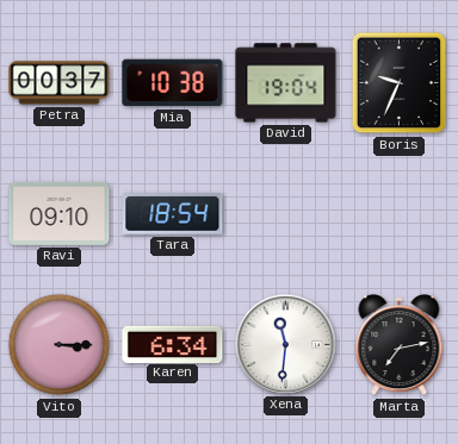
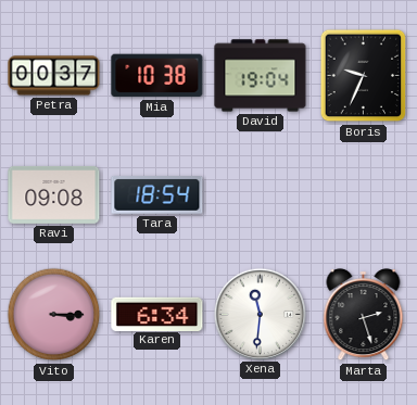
Ravi: 09:10 -> 09:08
Marta: 7:13 -> 2:27
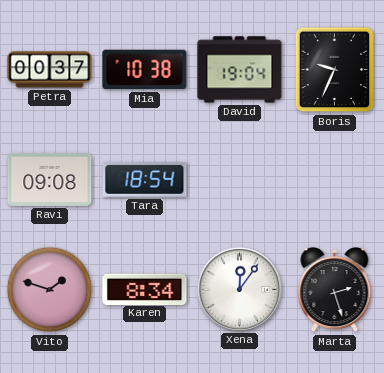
Vito: 3:15 -> 1:48
Karen: 6:34 -> 8:34
Xena: 11:31 -> 12:06
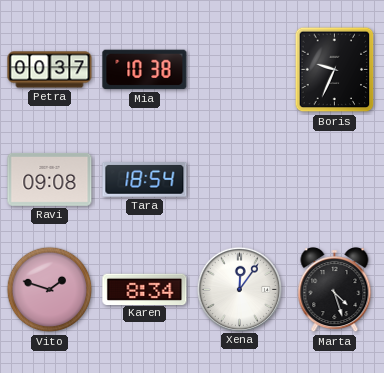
David: 19:04 -> none
Marta: 2:27 -> 4:27
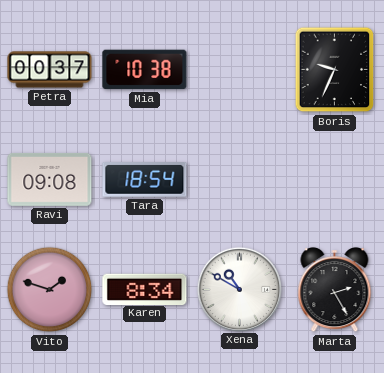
Xena: 12:06 -> 10:50
Marta: 4:27 -> 2:25
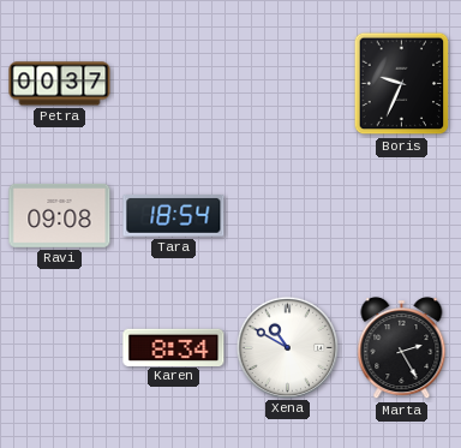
Mia: 10:38 -> none
Vito: 1:48 -> none
